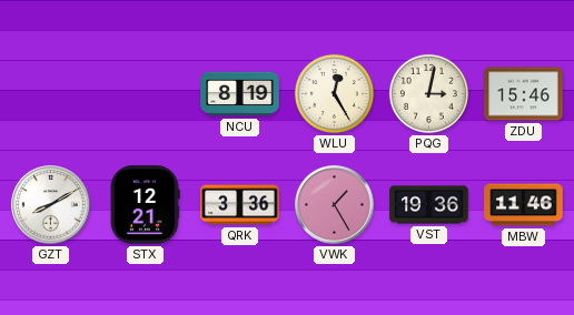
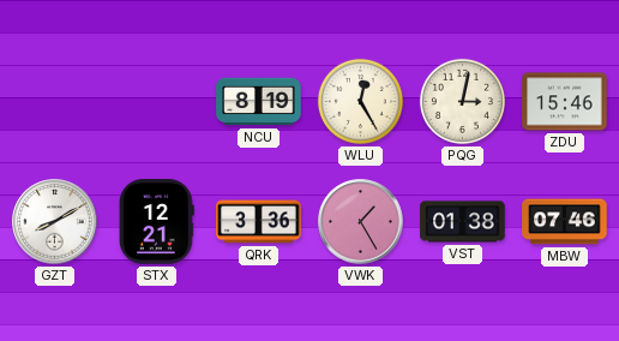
VST: 19:36 -> 01:38
MBW: 11:46 -> 07:46
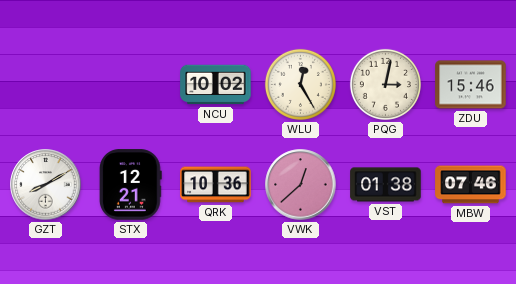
NCU: 8:19 -> 10:02
QRK: 3:36 -> 10:36
VWK: 1:25 -> 12:38
